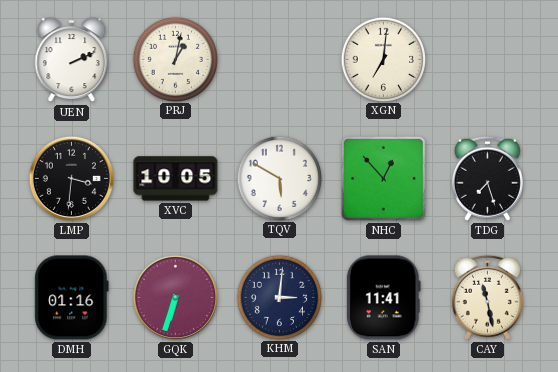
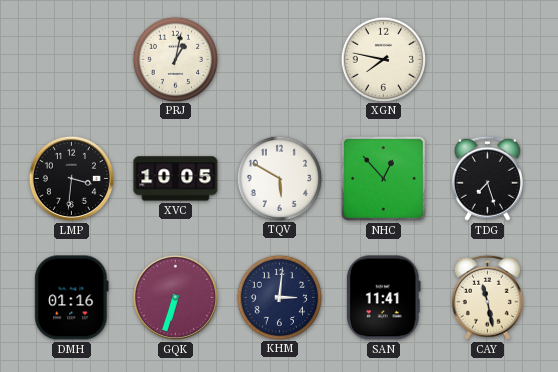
UEN: 2:11 -> none
XGN: 7:01 -> 7:47
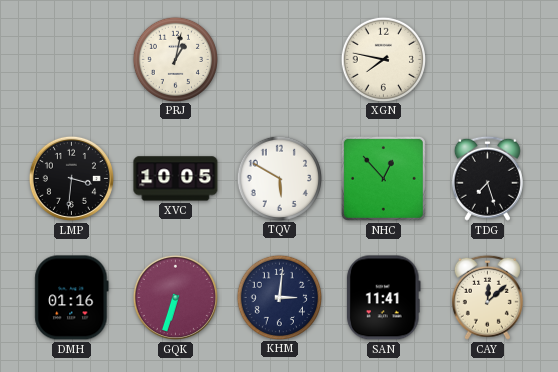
CAY: 11:28 -> 12:08
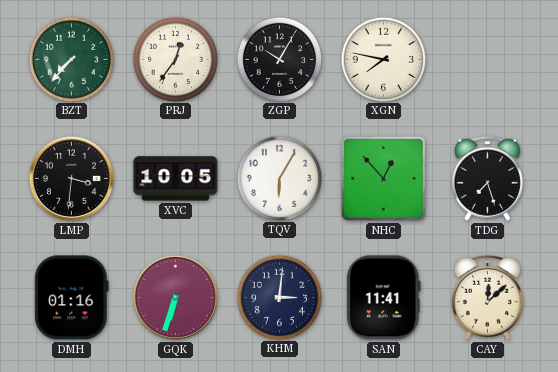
BZT: none -> 7:37
PRJ: 1:02 -> 12:36
ZGP: none -> 10:05
TQV: 5:50 -> 6:05
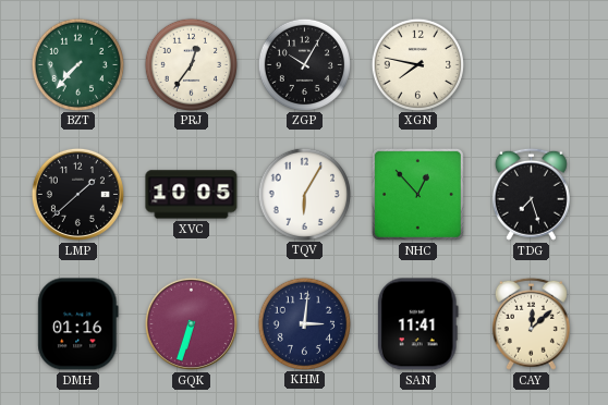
LMP: 3:31 -> 1:38
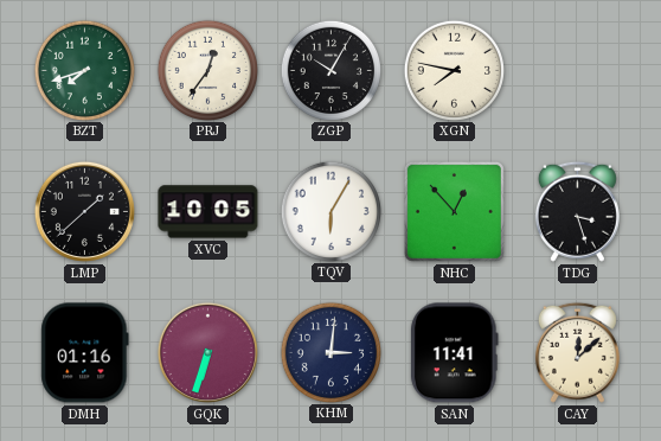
BZT: 7:37 -> 7:42
TDG: 7:27 -> 3:27
